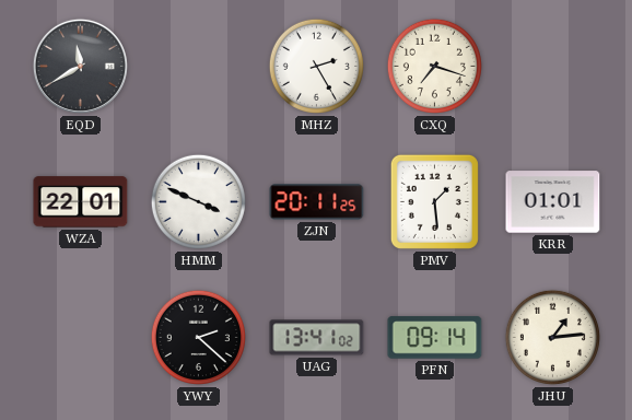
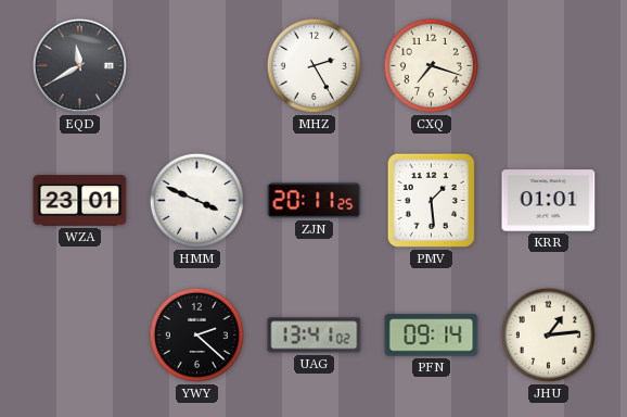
WZA: 22:01 -> 23:01
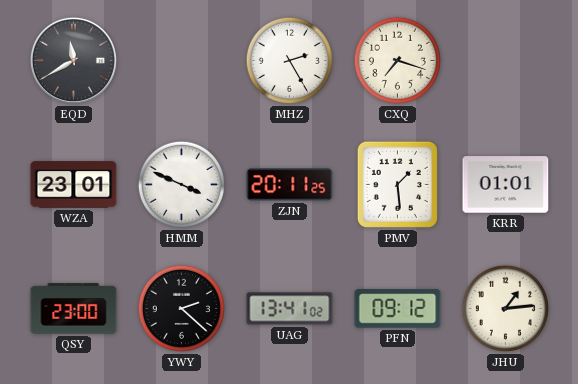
QSY: none -> 23:00
PFN: 09:14 -> 09:12
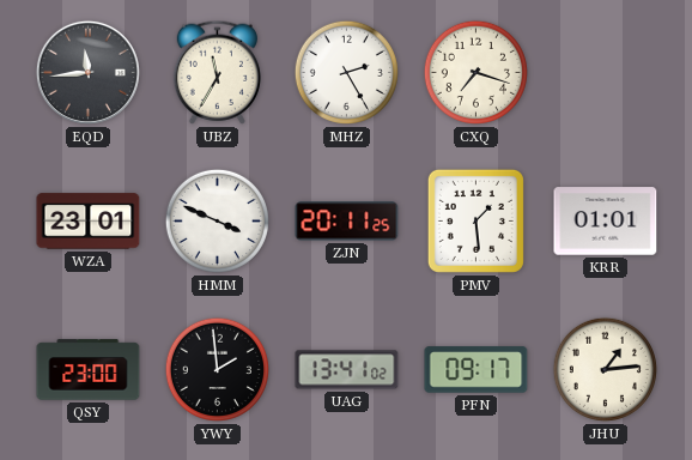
EQD: 11:40 -> 11:44
UBZ: none -> 11:35
YWY: 2:22 -> 1:59
PFN: 09:12 -> 09:17
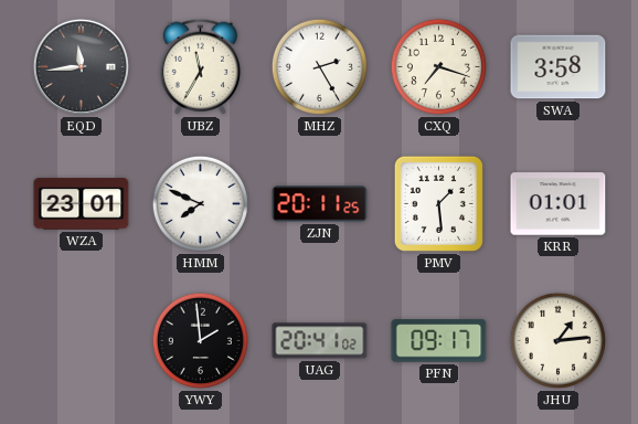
SWA: none -> 3:58
HMM: 3:49 -> 7:49
QSY: 23:00 -> none
UAG: 13:41 -> 20:41
